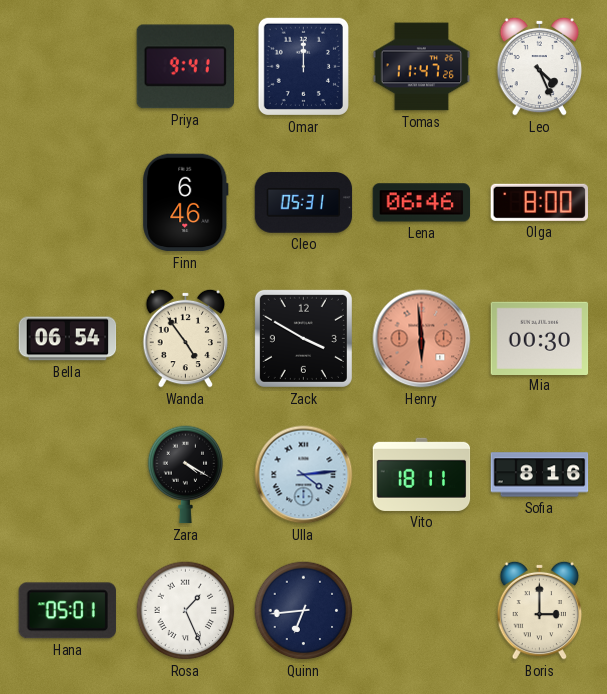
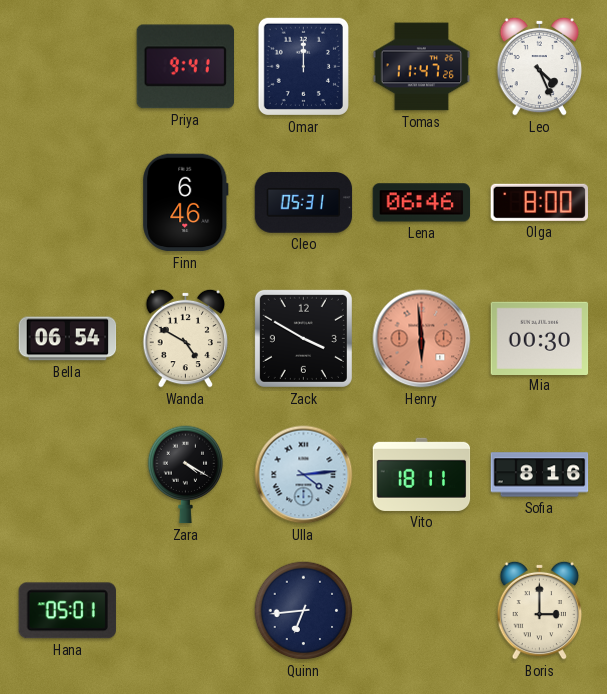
Wanda: 4:54 -> 4:50
Rosa: 1:26 -> none
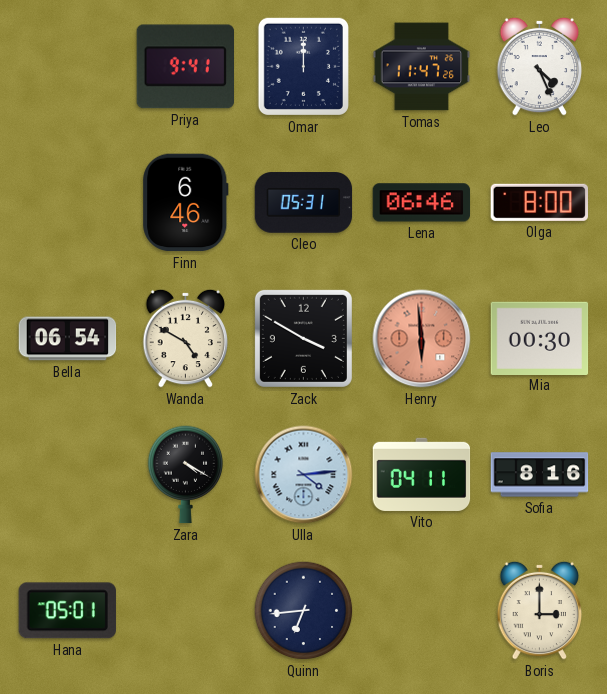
Vito: 18:11 -> 04:11
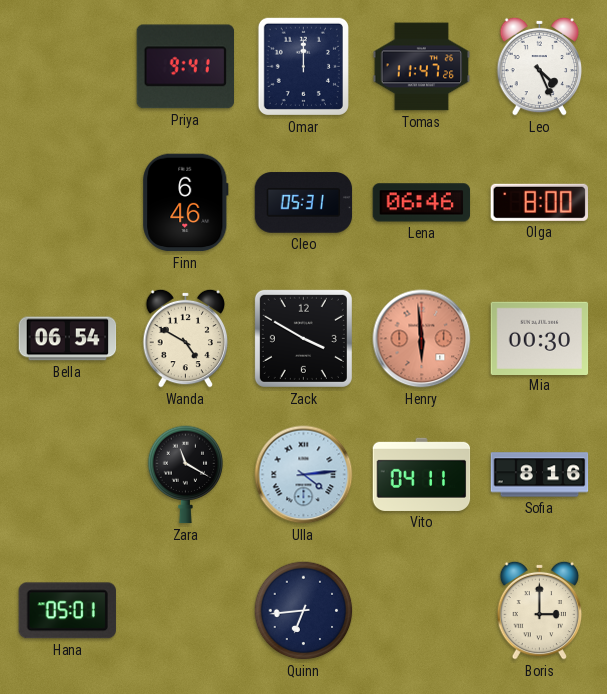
Zara: 4:20 -> 11:20
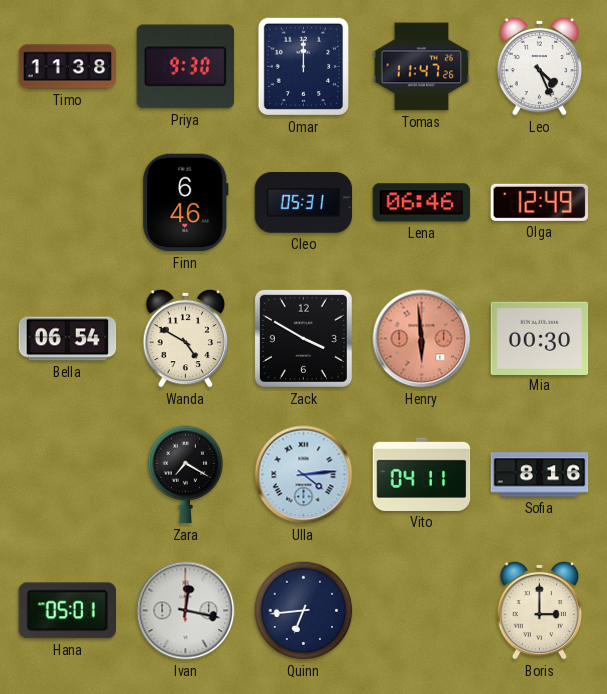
Timo: none -> 11:38
Priya: 9:41 -> 9:30
Olga: 8:00 -> 12:49
Zara: 11:20 -> 7:20
Ivan: none -> 12:17
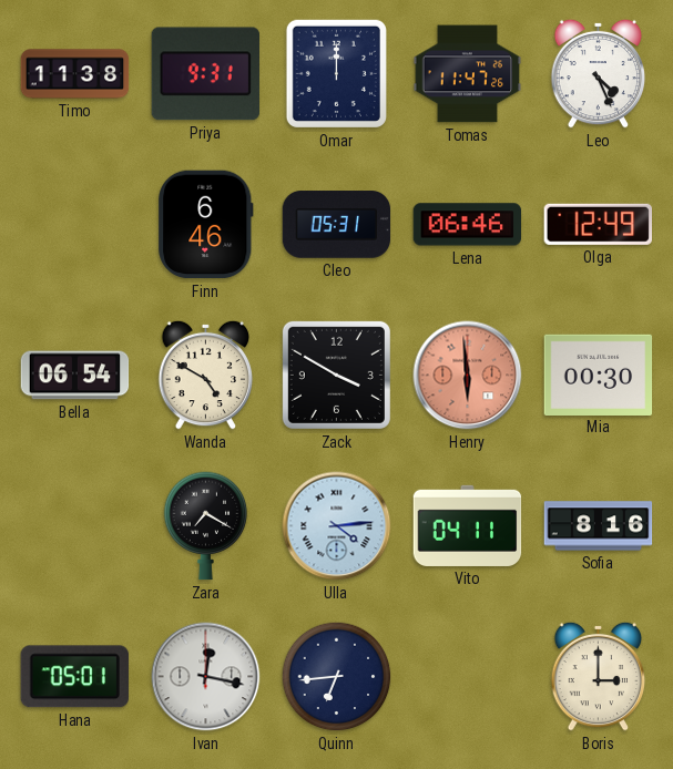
Priya: 9:30 -> 9:31
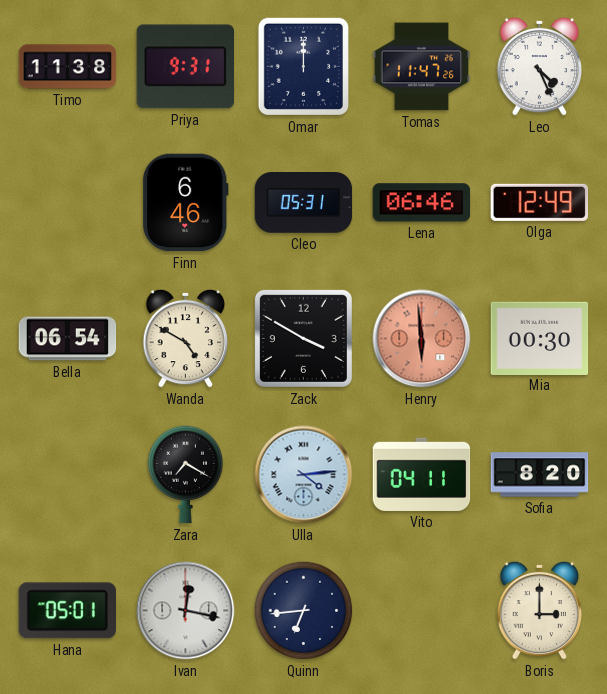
Sofia: 8:16 -> 8:20
